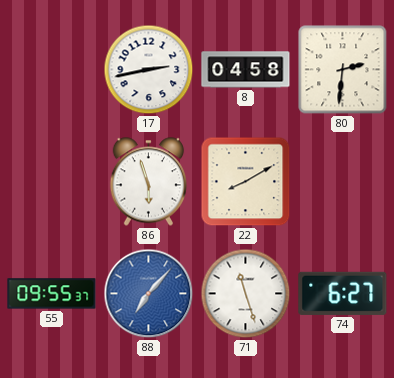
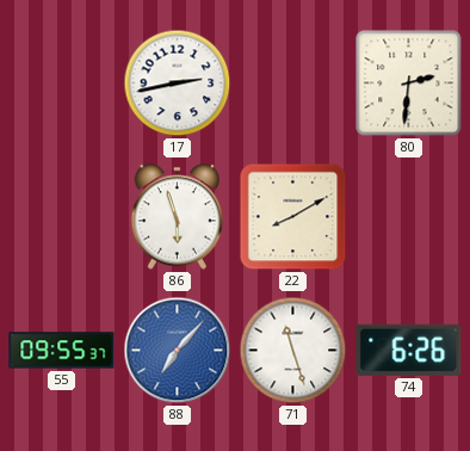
8: 04:58 -> none
74: 6:27 -> 6:26
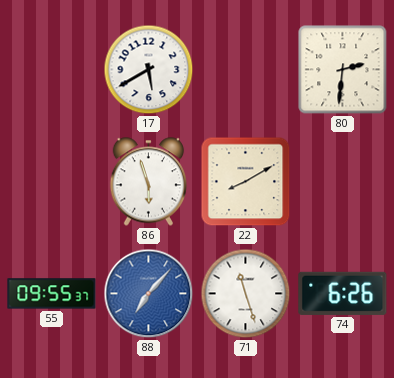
17: 2:43 -> 5:40
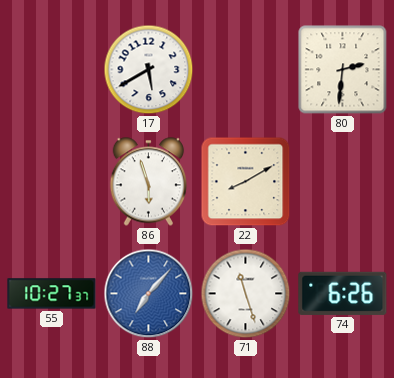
55: 09:55 -> 10:27
